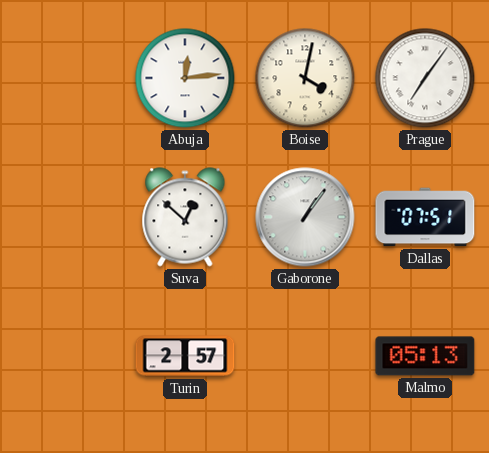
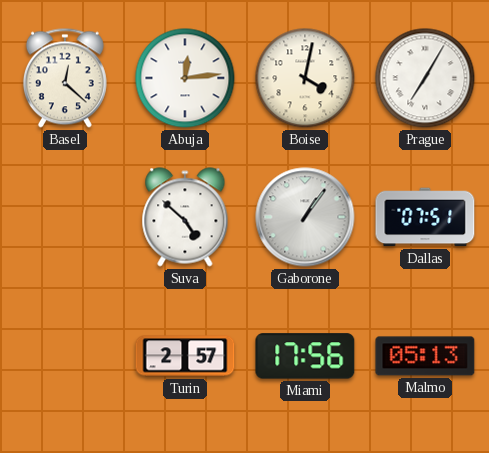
Basel: none -> 12:22
Prague: 7:06 -> 7:05
Suva: 12:52 -> 4:52
Miami: none -> 17:56
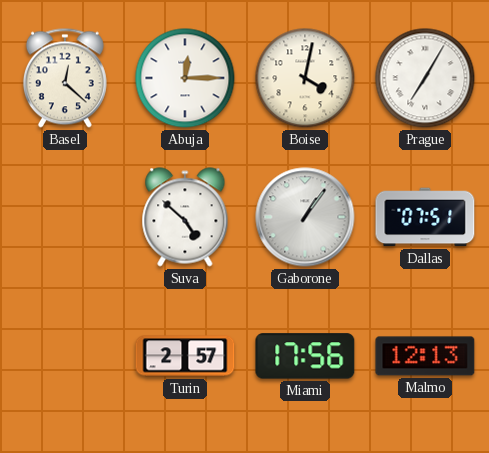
Abuja: 12:14 -> 12:15
Malmo: 05:13 -> 12:13
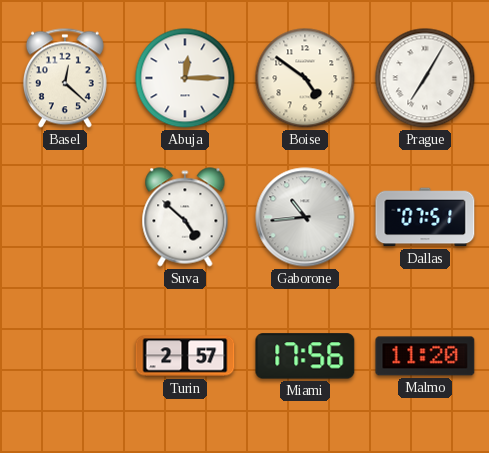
Boise: 4:02 -> 4:51
Gaborone: 1:06 -> 10:44
Malmo: 12:13 -> 11:20
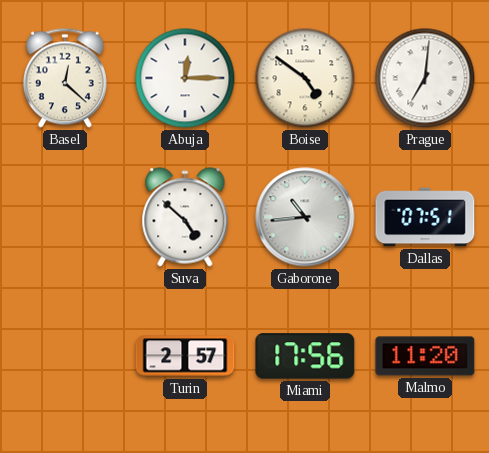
Prague: 7:05 -> 7:01
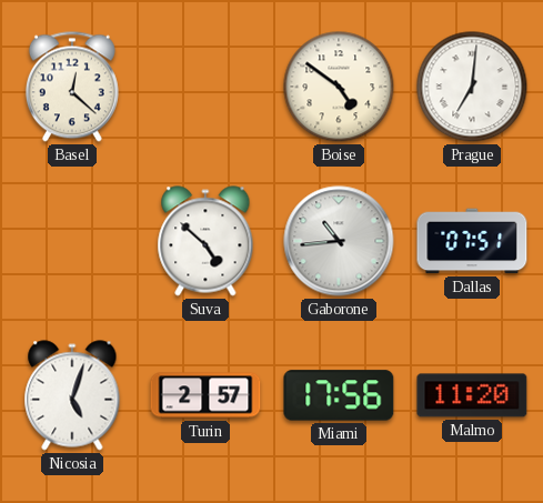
Abuja: 12:15 -> none
Nicosia: none -> 5:03
